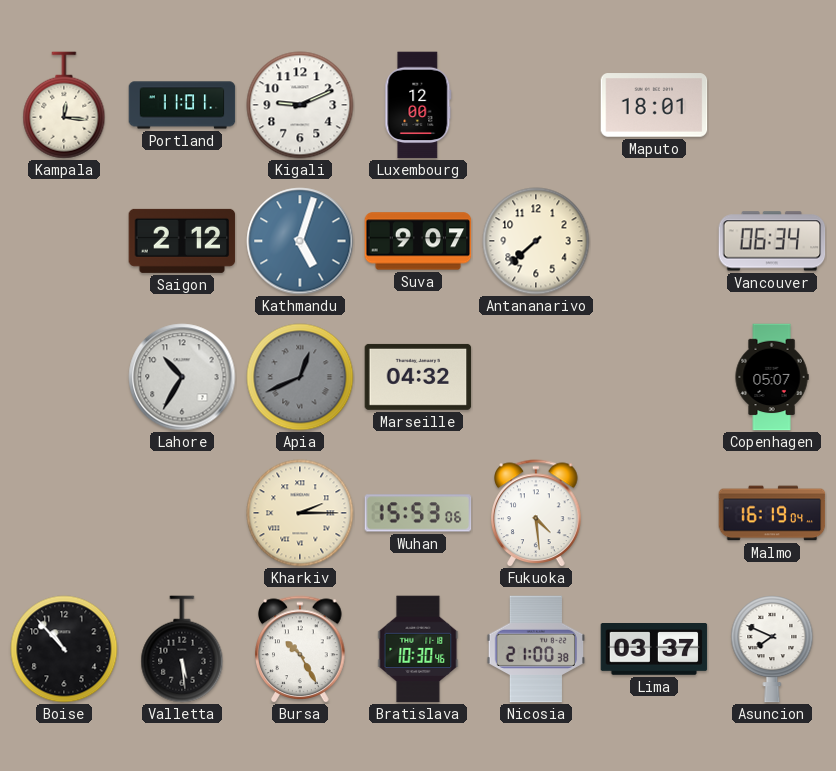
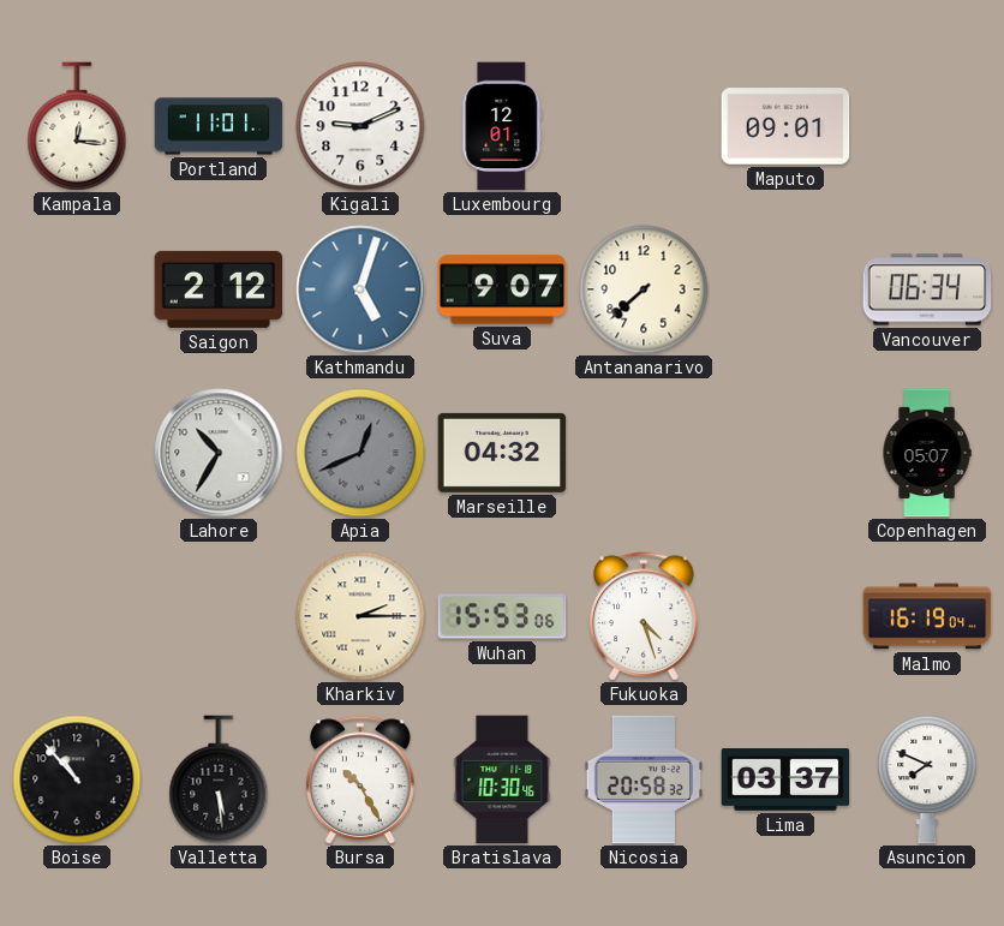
Luxembourg: 12:00 -> 12:01
Maputo: 18:01 -> 09:01
Fukuoka: 4:29 -> 4:27
Nicosia: 21:00 -> 20:58
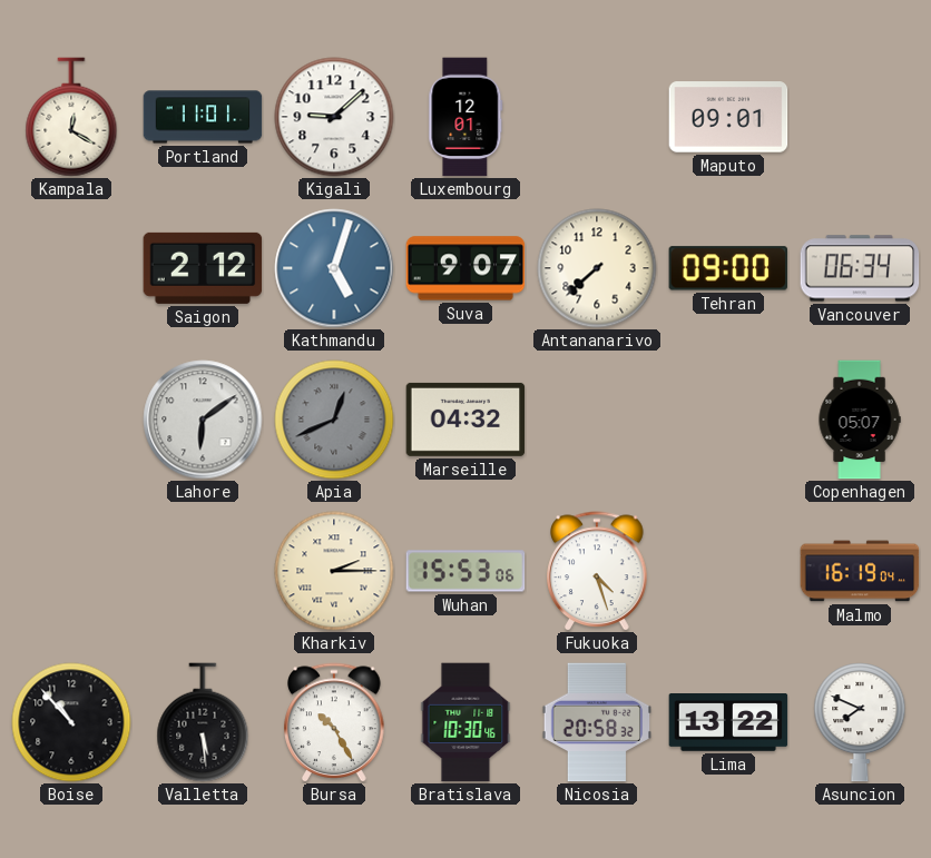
Kampala: 12:16 -> 12:20
Kigali: 9:11 -> 9:08
Tehran: none -> 09:00
Lahore: 10:35 -> 6:09
Lima: 03:37 -> 13:22
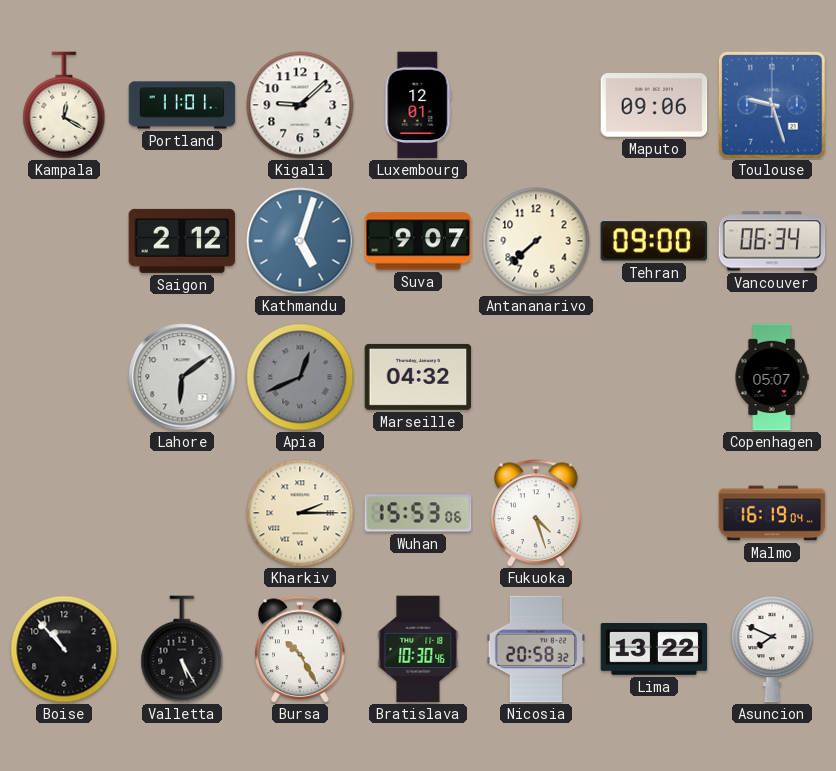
Maputo: 09:01 -> 09:06
Toulouse: none -> 9:27
Valletta: 5:29 -> 5:25
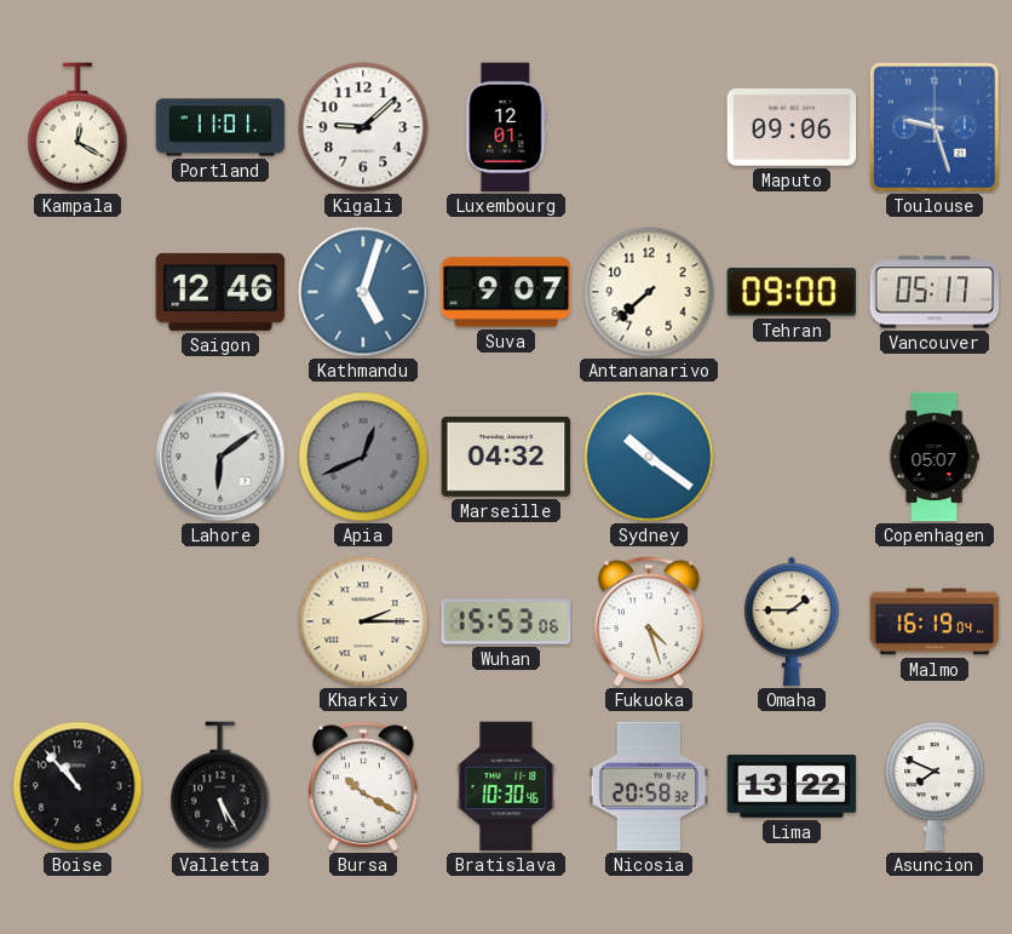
Saigon: 2:12 -> 12:46
Vancouver: 06:34 -> 05:17
Sydney: none -> 10:21
Omaha: none -> 1:45
Bursa: 10:25 -> 10:20
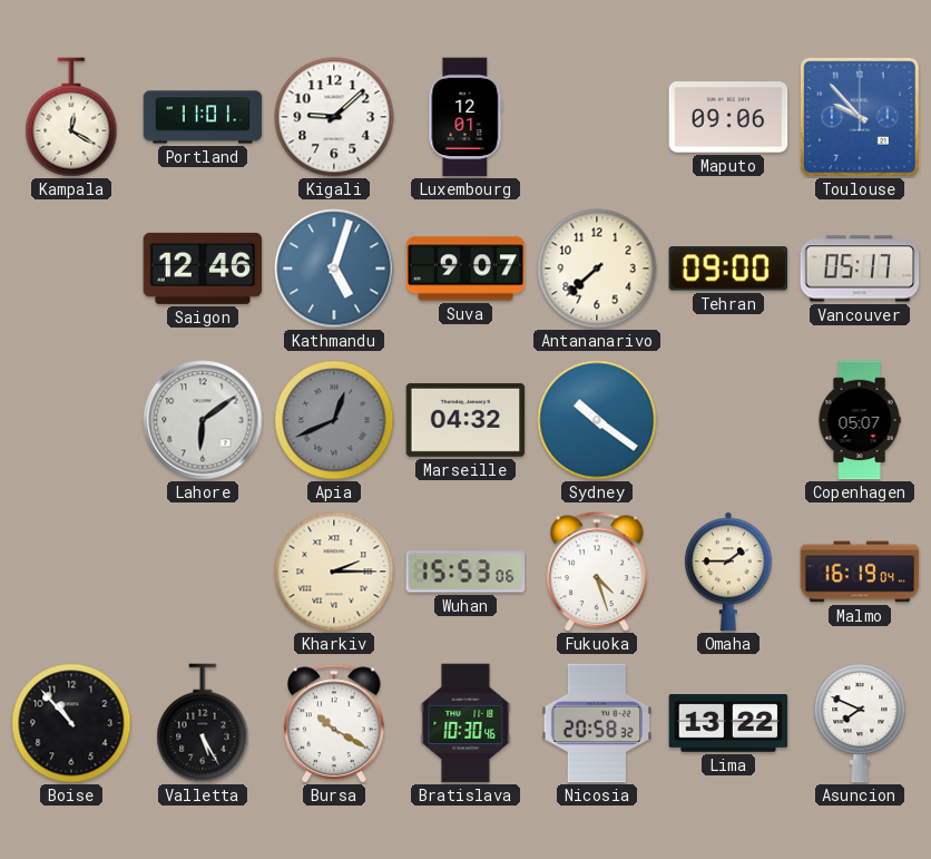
Toulouse: 9:27 -> 9:53
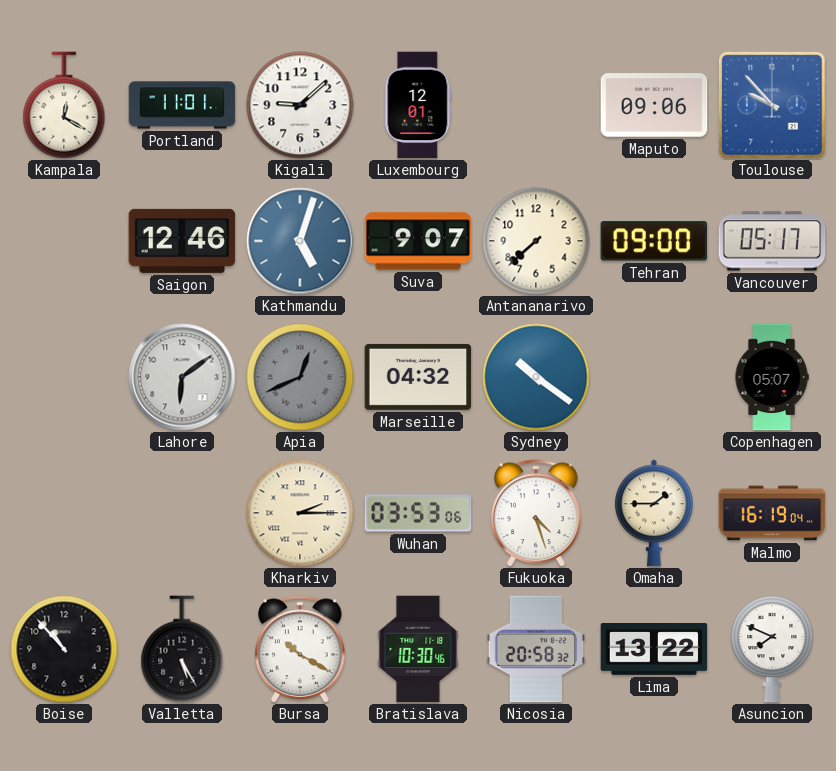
Wuhan: 15:53 -> 03:53
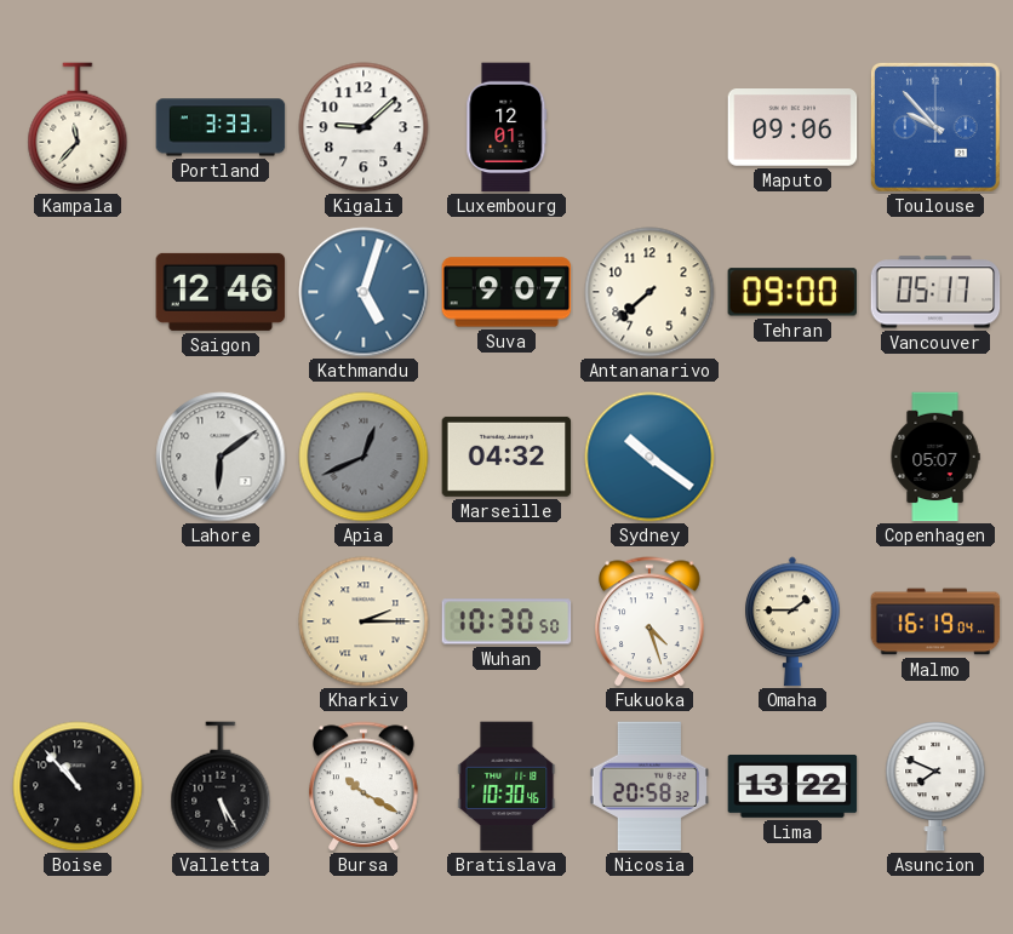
Kampala: 12:20 -> 11:37
Portland: 11:01 -> 3:33
Wuhan: 03:53 -> 10:30
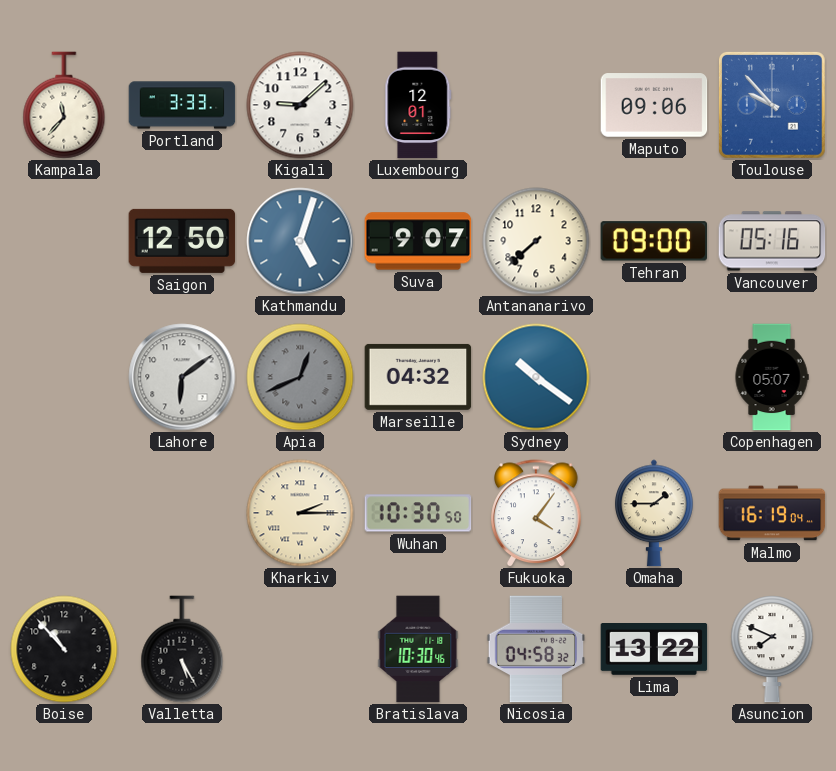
Saigon: 12:46 -> 12:50
Vancouver: 05:17 -> 05:16
Fukuoka: 4:27 -> 4:06
Bursa: 10:20 -> none
Nicosia: 20:58 -> 04:58
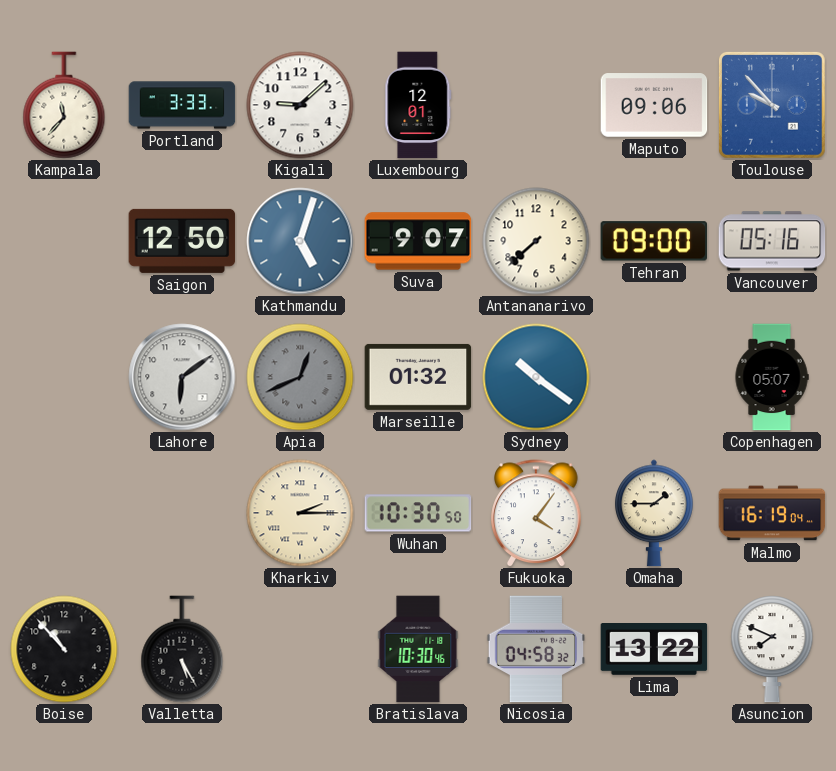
Marseille: 04:32 -> 01:32
